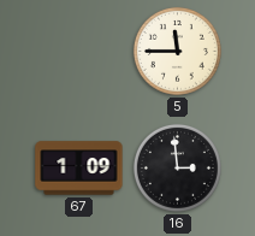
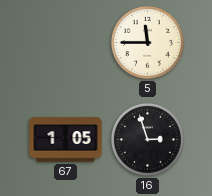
67: 1:09 -> 1:05
16: 2:59 -> 2:57
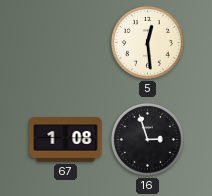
5: 11:45 -> 12:29
67: 1:05 -> 1:08
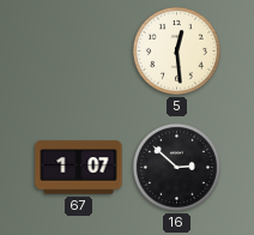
67: 1:08 -> 1:07
16: 2:57 -> 2:52
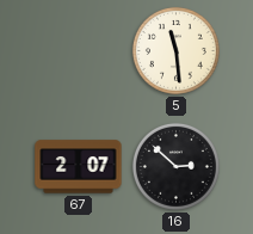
5: 12:29 -> 11:29
67: 1:07 -> 2:07
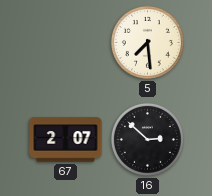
5: 11:29 -> 7:29
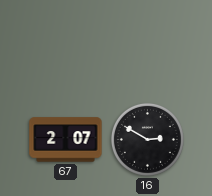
5: 7:29 -> none
16: 2:52 -> 2:50
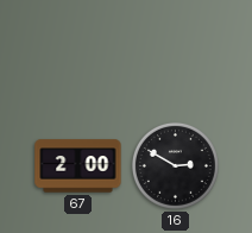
67: 2:07 -> 2:00
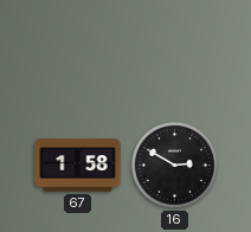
67: 2:00 -> 1:58
